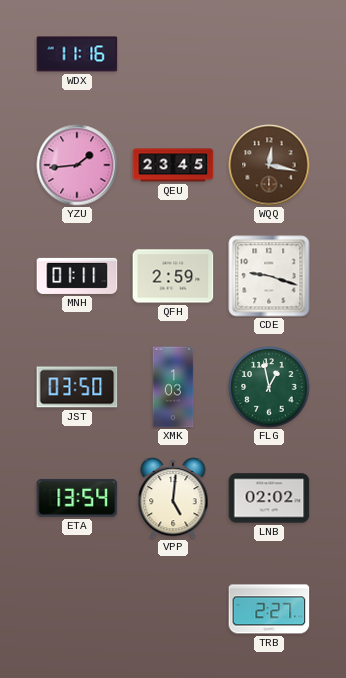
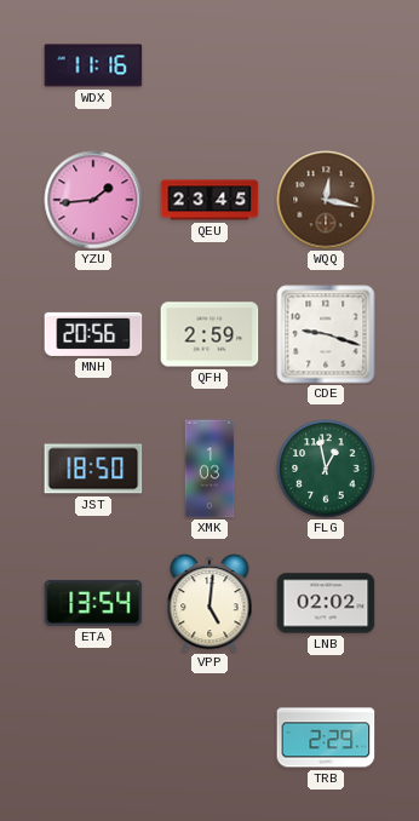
MNH: 01:11 -> 20:56
JST: 03:50 -> 18:50
TRB: 2:27 -> 2:29
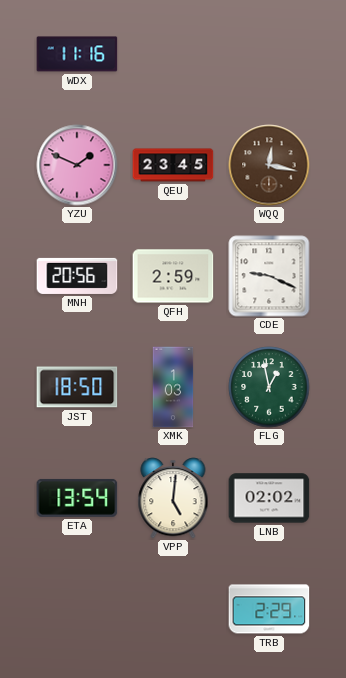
YZU: 1:44 -> 1:49
CDE: 9:18 -> 9:19
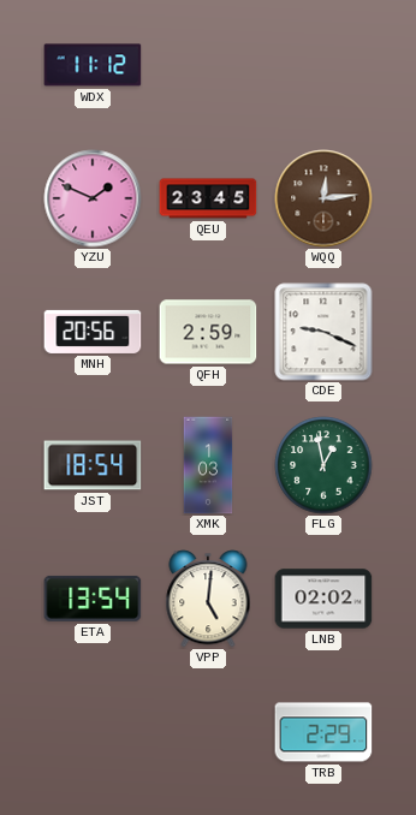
WDX: 11:16 -> 11:12
WQQ: 12:17 -> 12:14
JST: 18:50 -> 18:54
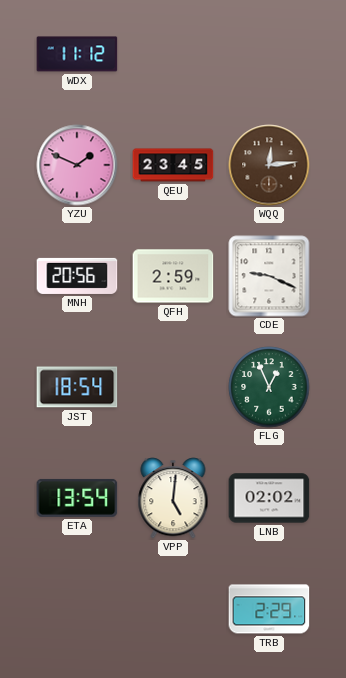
XMK: 1:03 -> none
FLG: 12:58 -> 12:56
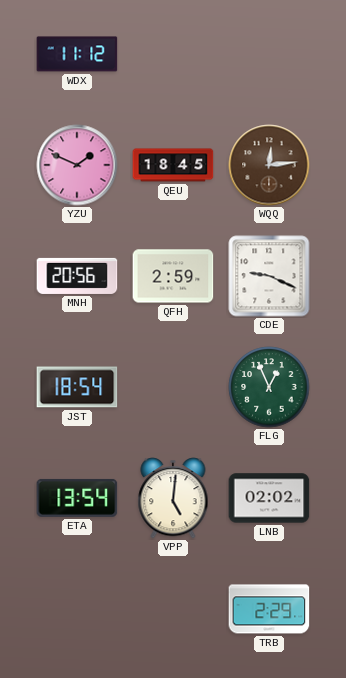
QEU: 23:45 -> 18:45
